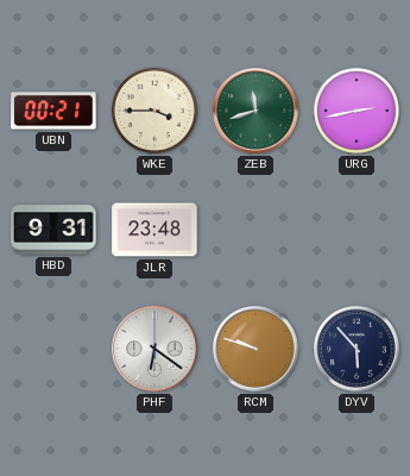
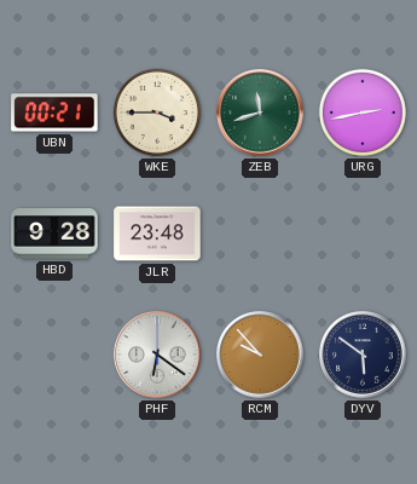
HBD: 9:31 -> 9:28
RCM: 9:48 -> 9:53
DYV: 5:53 -> 5:51
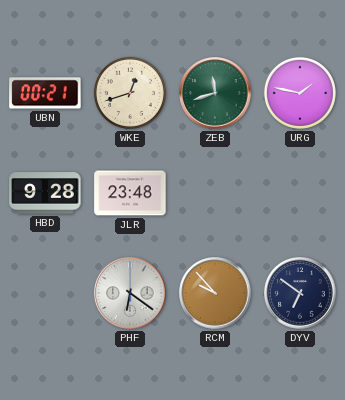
WKE: 3:45 -> 12:42
URG: 2:43 -> 1:47
DYV: 5:51 -> 6:51
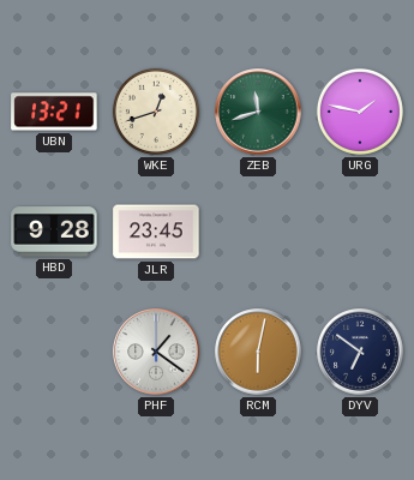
UBN: 00:21 -> 13:21
JLR: 23:48 -> 23:45
PHF: 6:21 -> 1:21
RCM: 9:53 -> 6:02
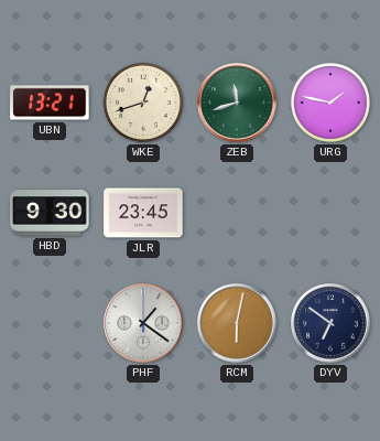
HBD: 9:28 -> 9:30
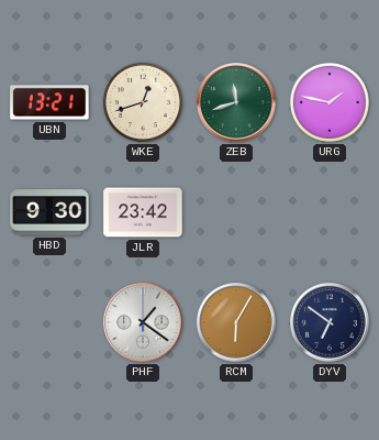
JLR: 23:45 -> 23:42
RCM: 6:02 -> 6:05
